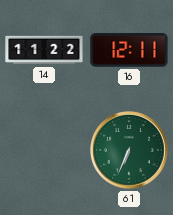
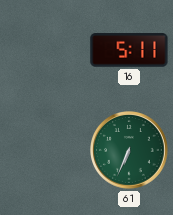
14: 11:22 -> none
16: 12:11 -> 5:11
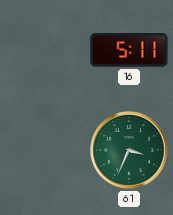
61: 6:34 -> 3:34
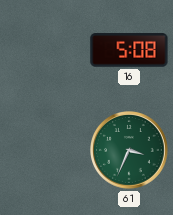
16: 5:11 -> 5:08
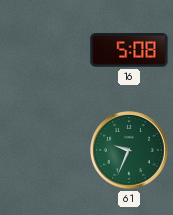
61: 3:34 -> 9:34
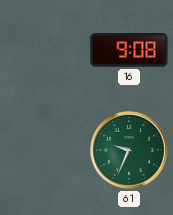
16: 5:08 -> 9:08
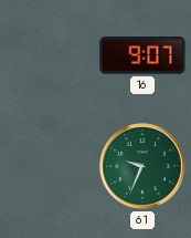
16: 9:08 -> 9:07
